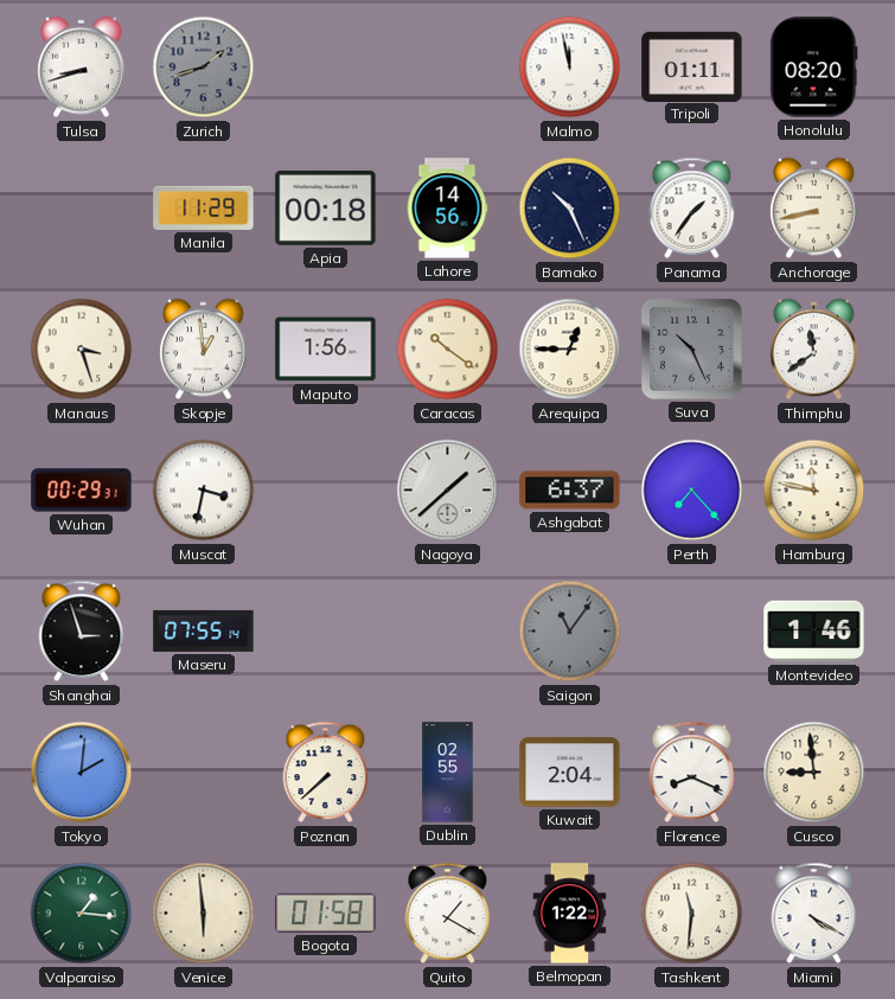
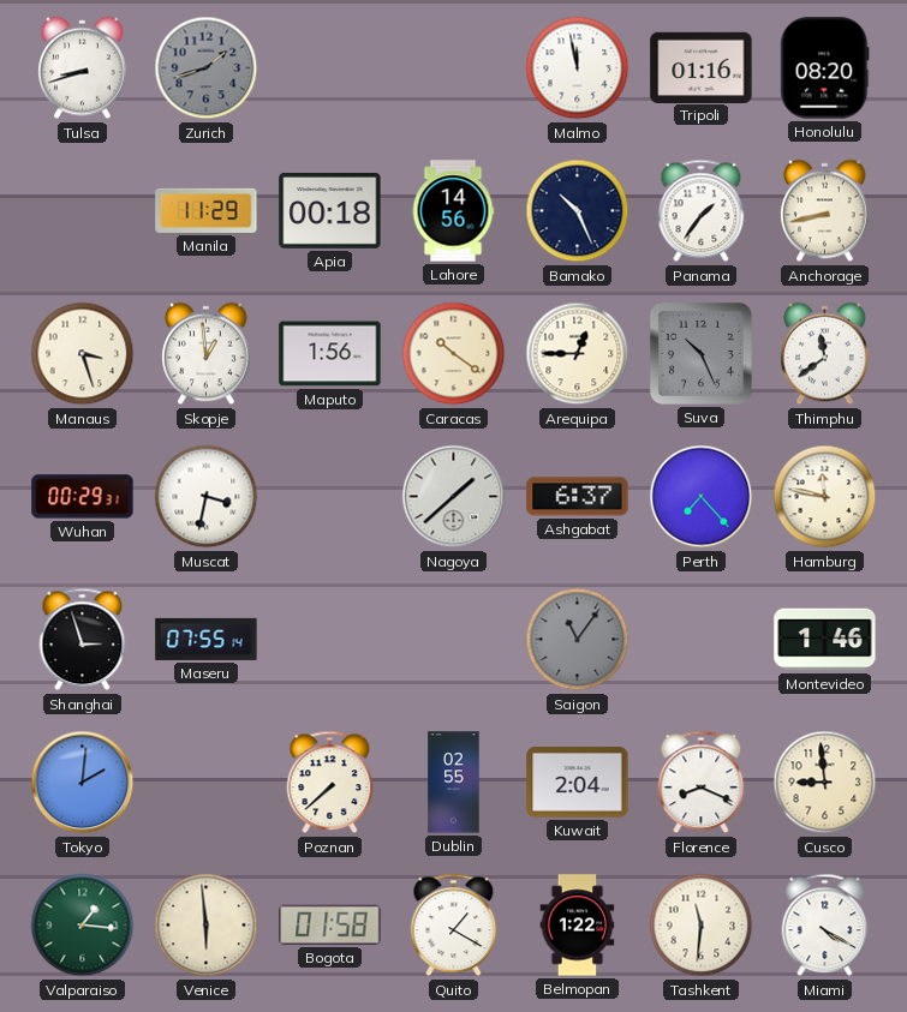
Tripoli: 01:11 -> 01:16
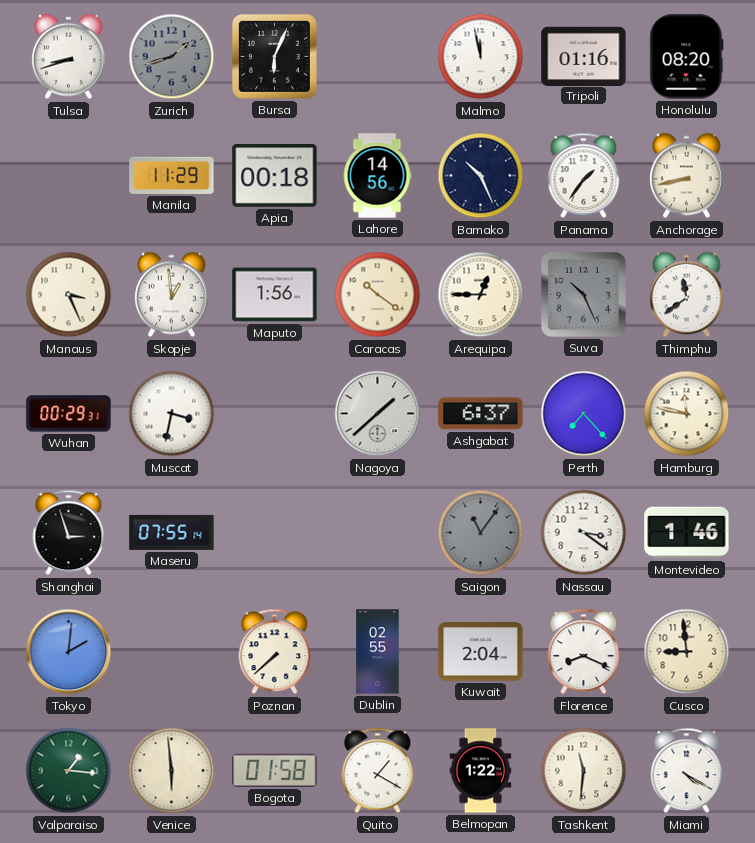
Bursa: none -> 6:04
Manaus: 3:27 -> 3:26
Nassau: none -> 3:21
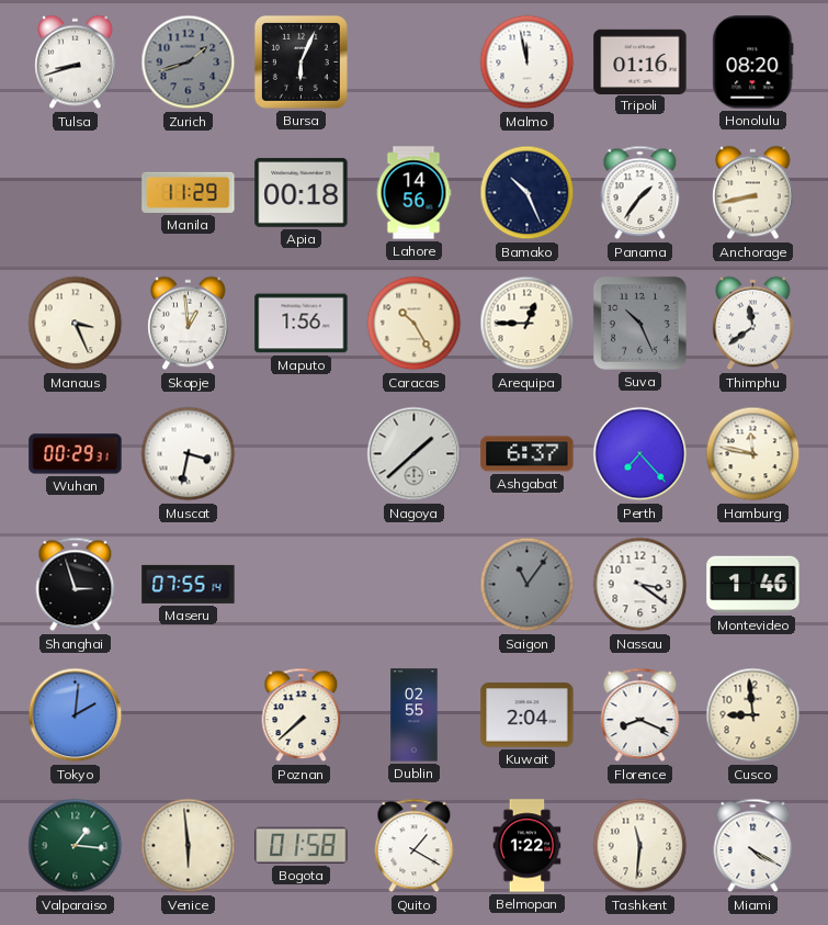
Caracas: 10:21 -> 10:25
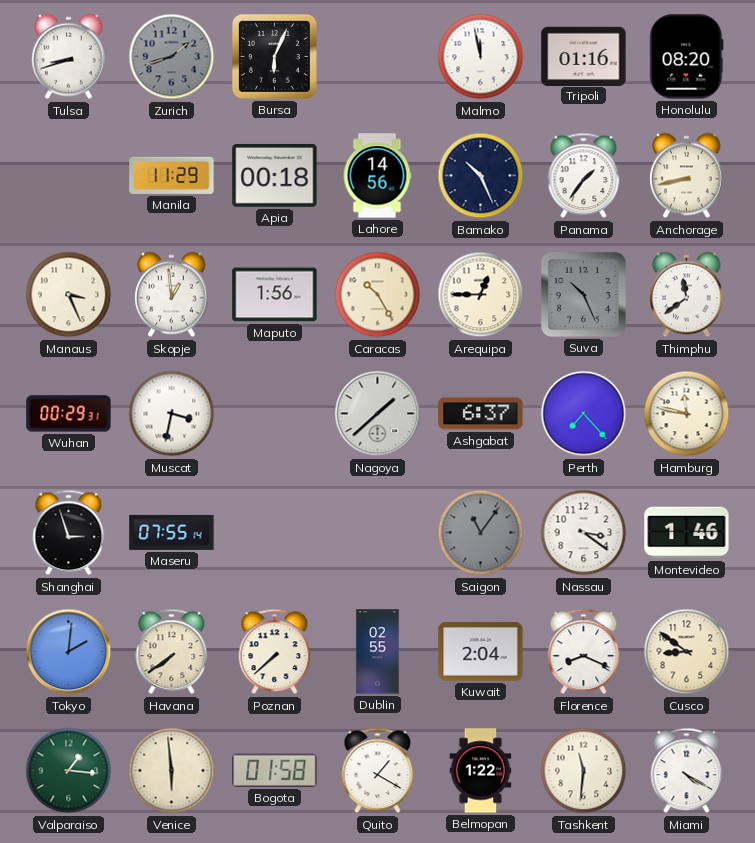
Havana: none -> 7:39
Cusco: 8:59 -> 8:51
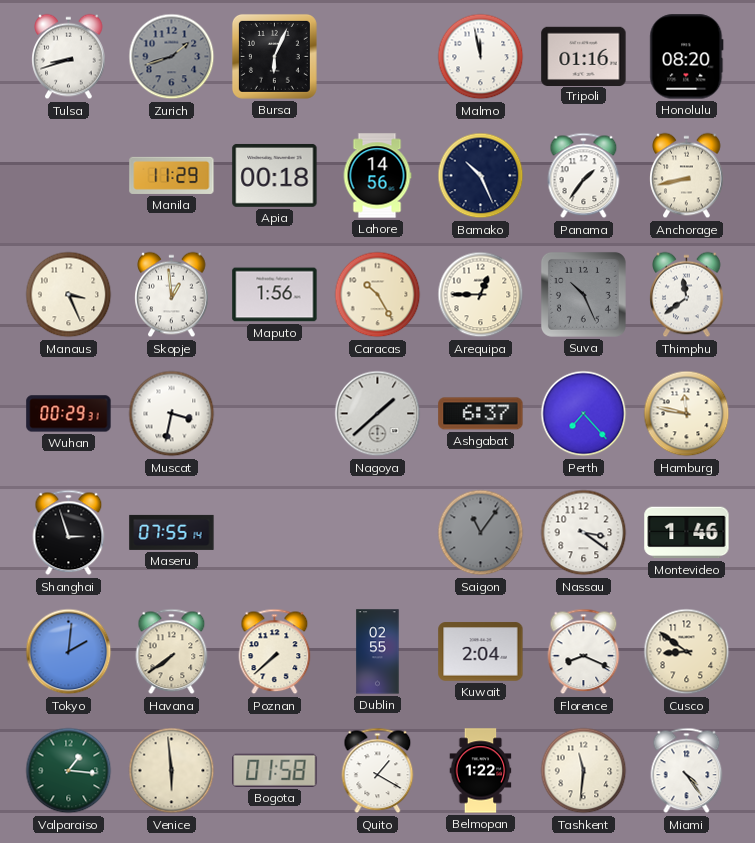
Miami: 4:20 -> 4:24
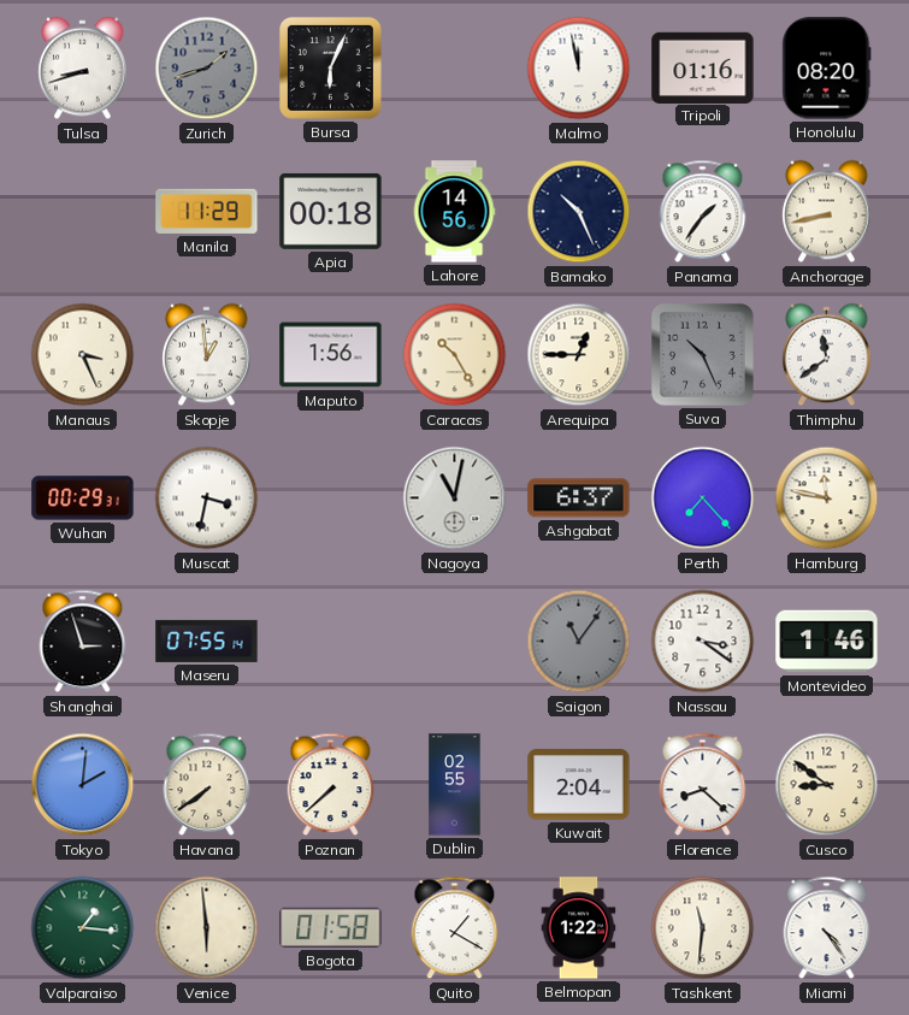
Nagoya: 1:38 -> 11:02
Florence: 8:19 -> 8:22
